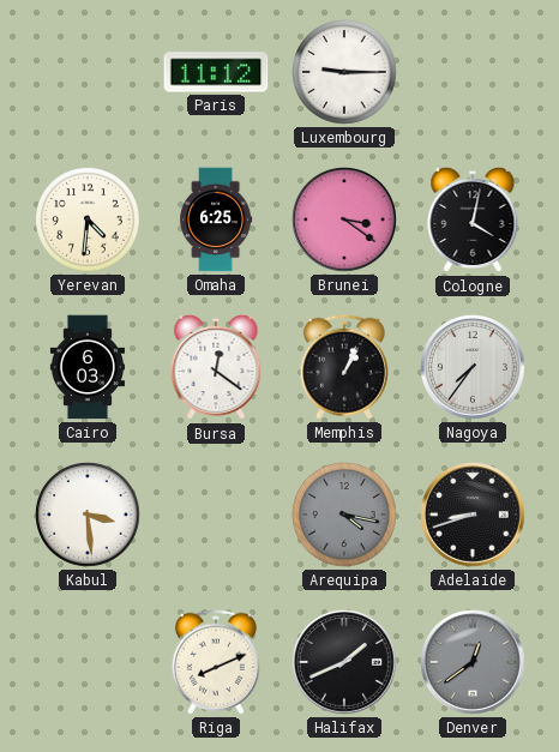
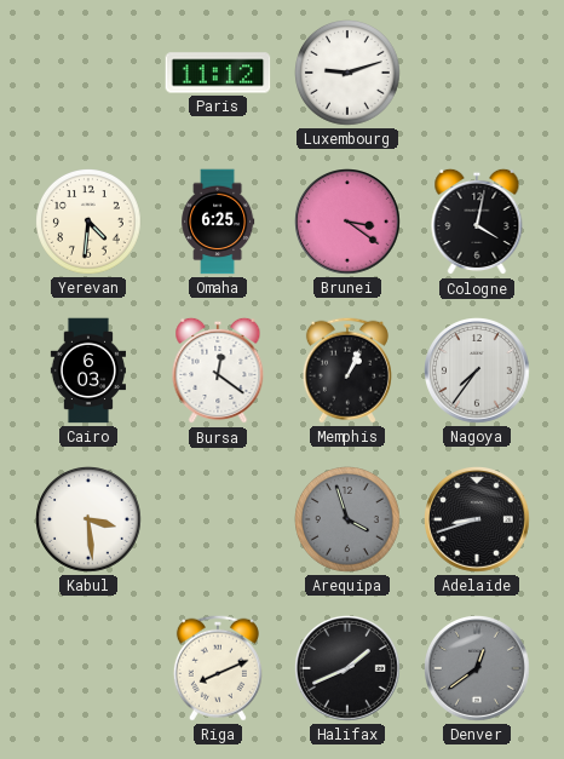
Luxembourg: 9:15 -> 9:12
Arequipa: 4:17 -> 3:57
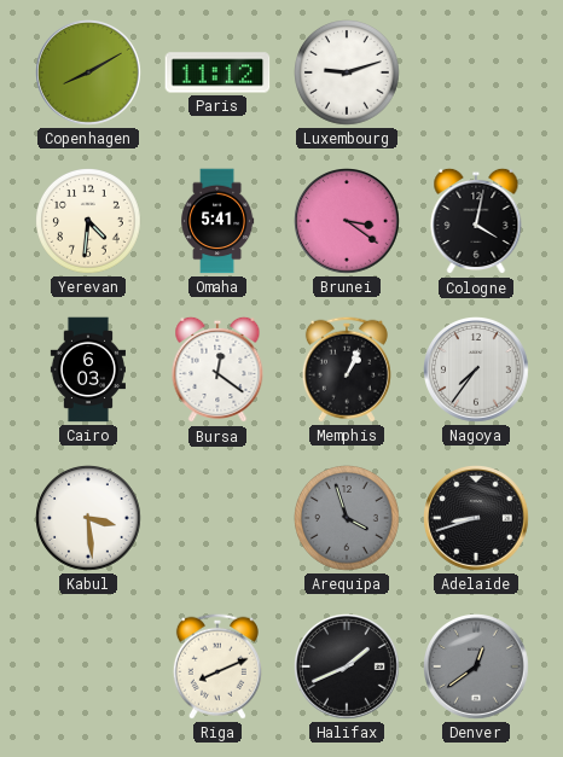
Copenhagen: none -> 8:10
Omaha: 6:25 -> 5:41
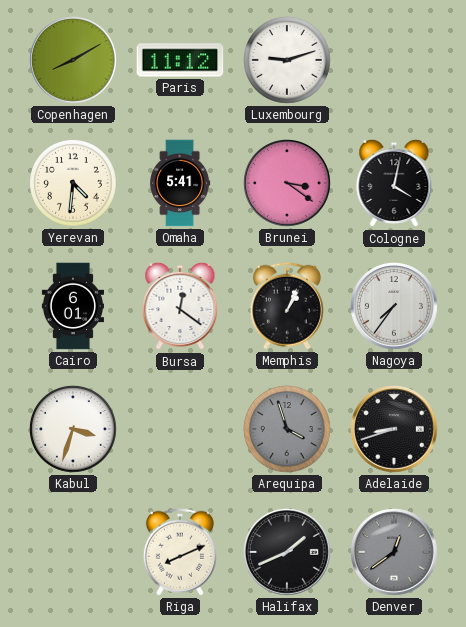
Cairo: 6:03 -> 6:01
Kabul: 3:29 -> 3:33
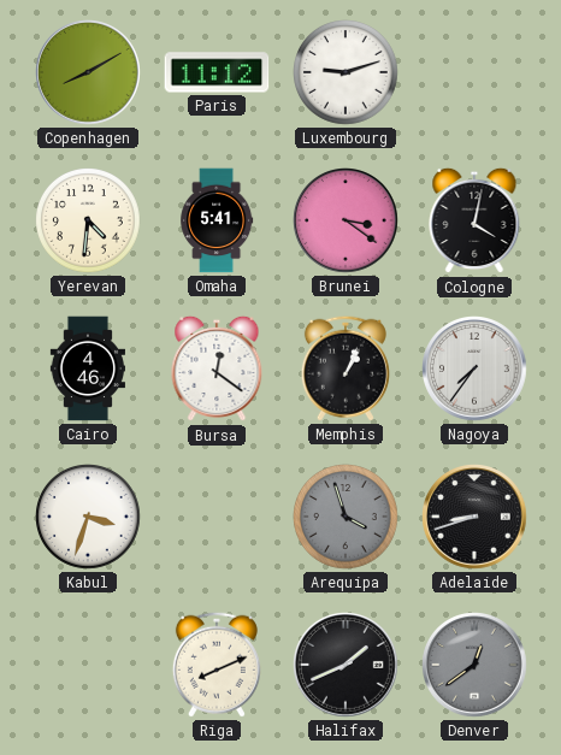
Cairo: 6:01 -> 4:46
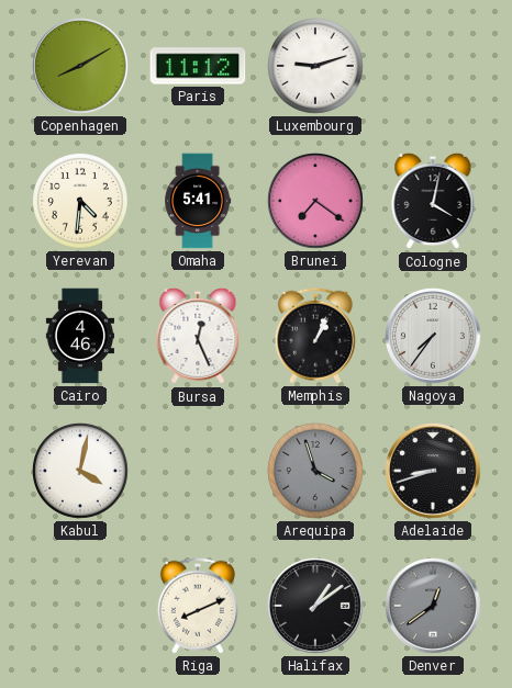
Brunei: 3:21 -> 7:21
Bursa: 12:21 -> 12:26
Kabul: 3:33 -> 4:02
Halifax: 1:41 -> 1:09
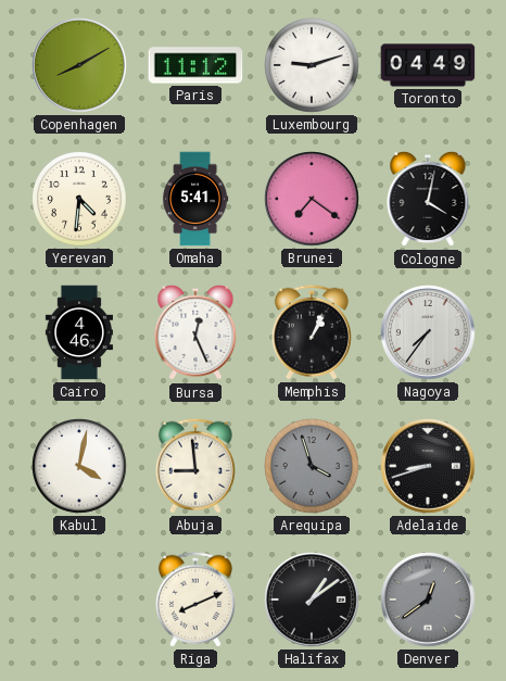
Toronto: none -> 04:49
Abuja: none -> 8:59
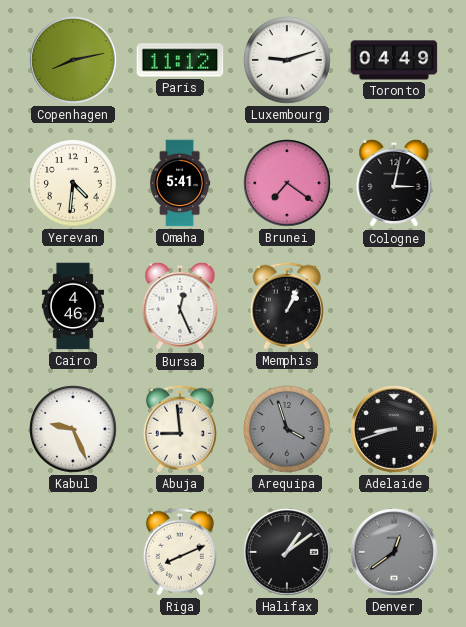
Copenhagen: 8:10 -> 8:13
Cologne: 4:02 -> 3:02
Nagoya: 7:36 -> none
Kabul: 4:02 -> 9:26
